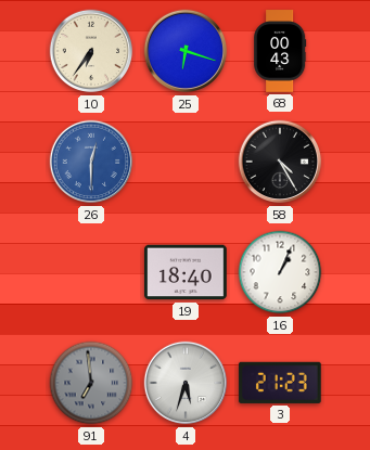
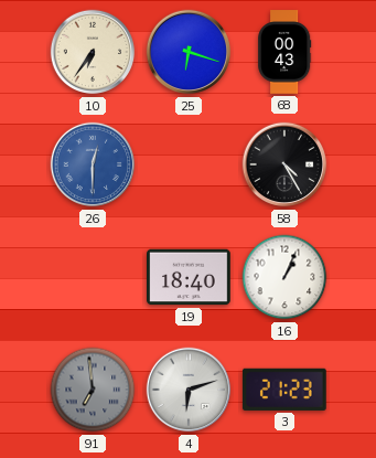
4: 5:33 -> 6:12
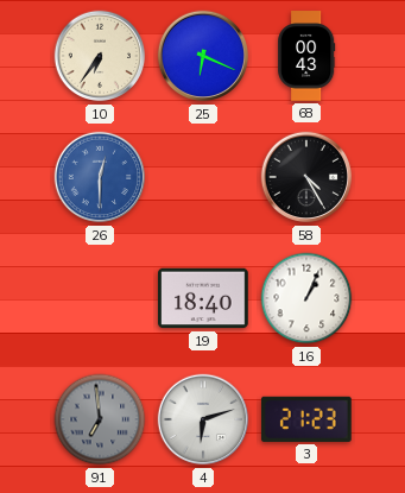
25: 6:18 -> 6:19
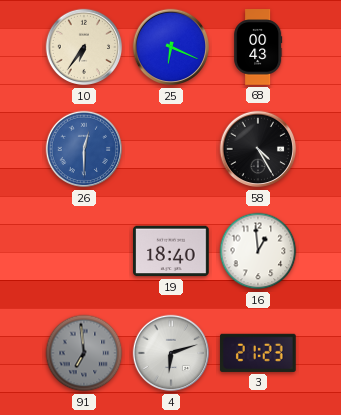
16: 1:04 -> 12:59
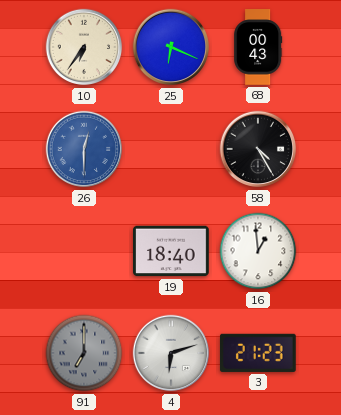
91: 6:59 -> 7:00
